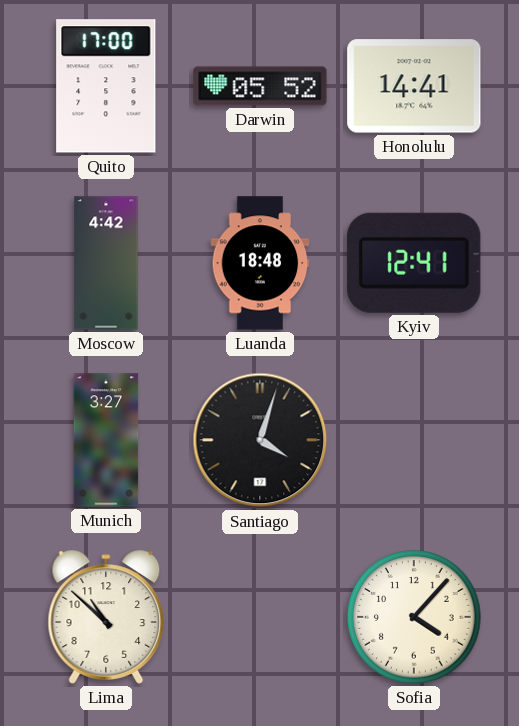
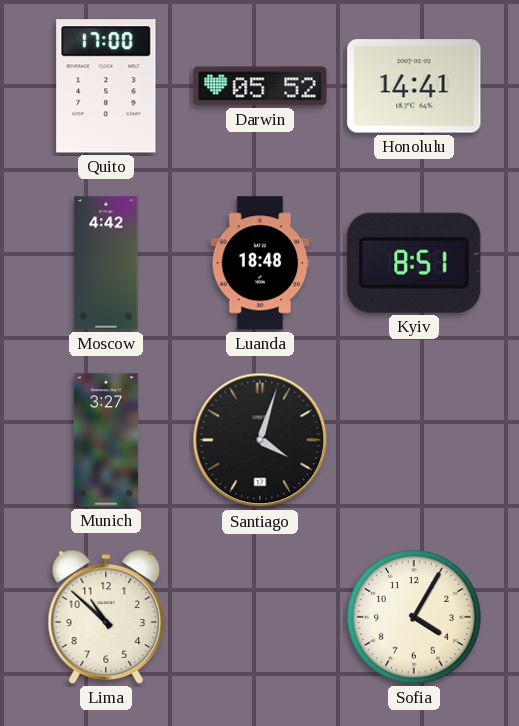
Kyiv: 12:41 -> 8:51
Sofia: 4:07 -> 4:05
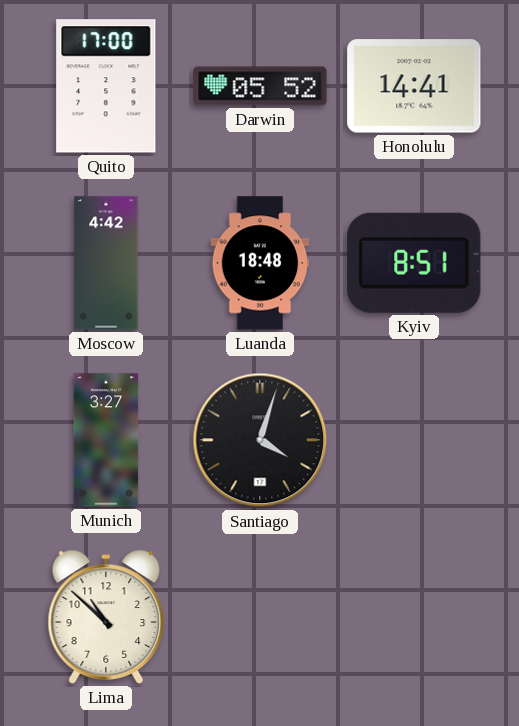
Sofia: 4:05 -> none
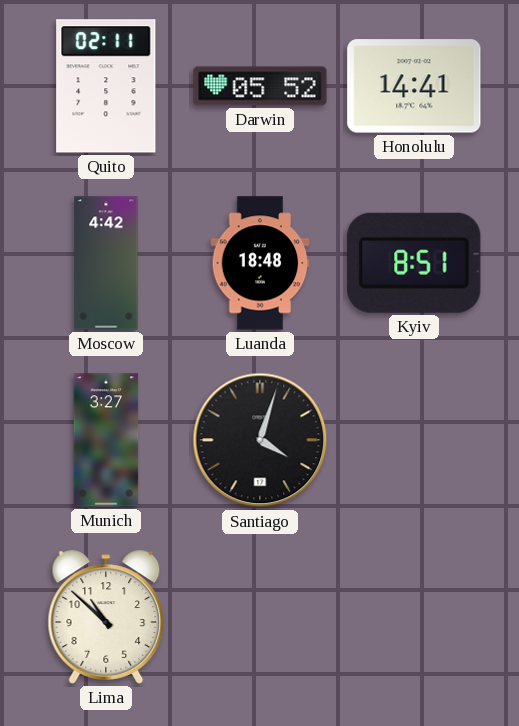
Quito: 17:00 -> 02:11
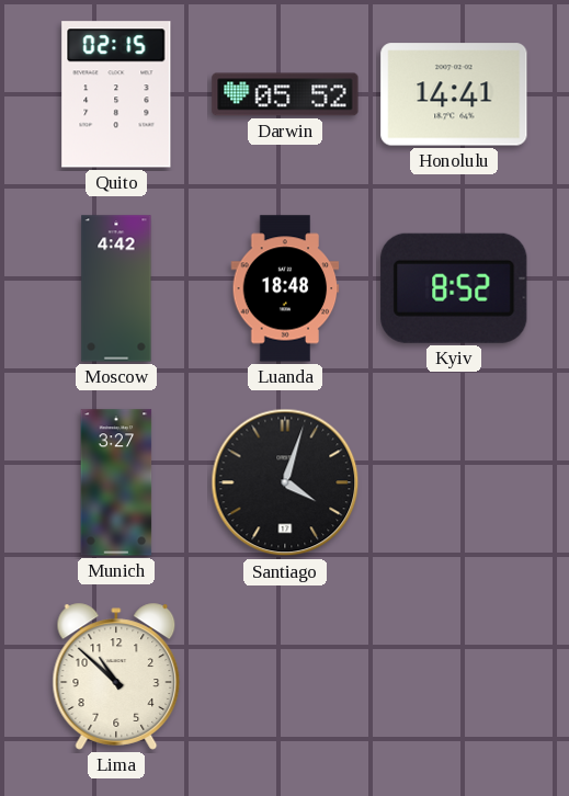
Quito: 02:11 -> 02:15
Kyiv: 8:51 -> 8:52
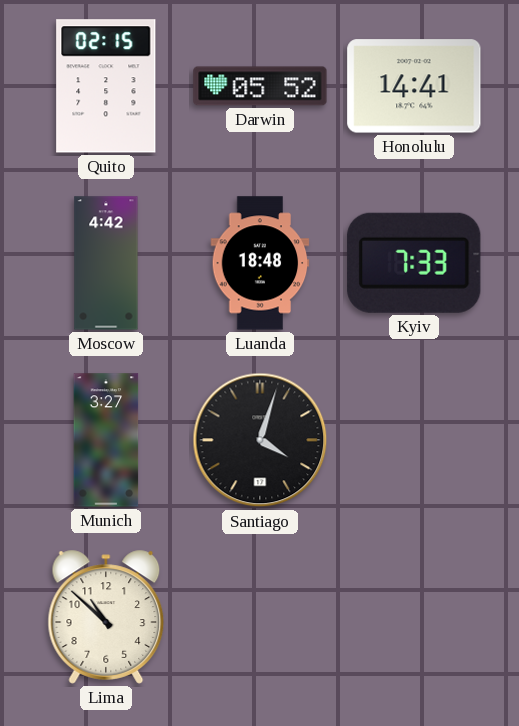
Kyiv: 8:52 -> 7:33
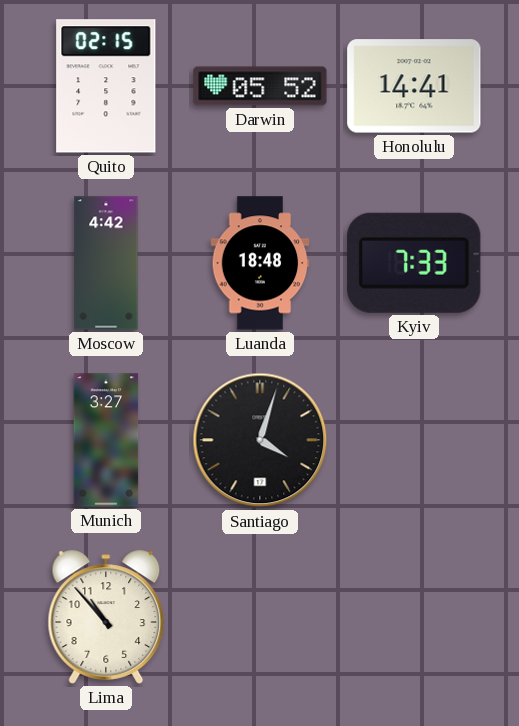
Lima: 10:52 -> 10:53
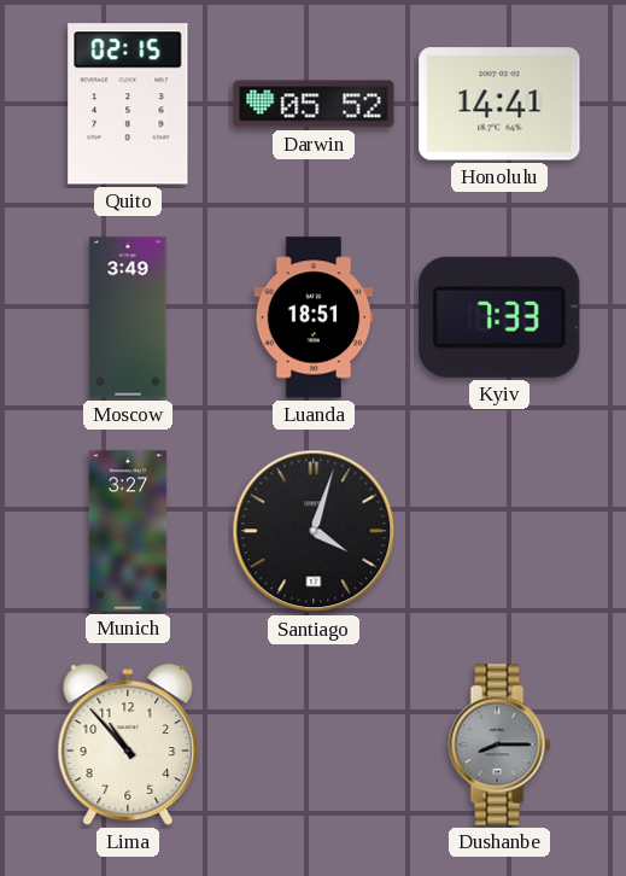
Moscow: 4:42 -> 3:49
Luanda: 18:48 -> 18:51
Dushanbe: none -> 8:15
